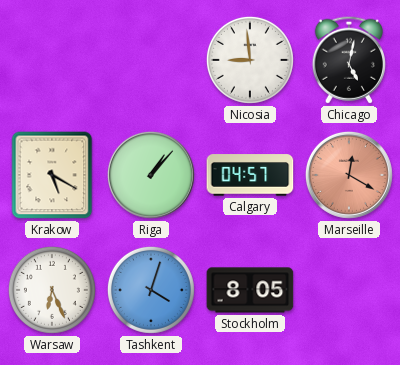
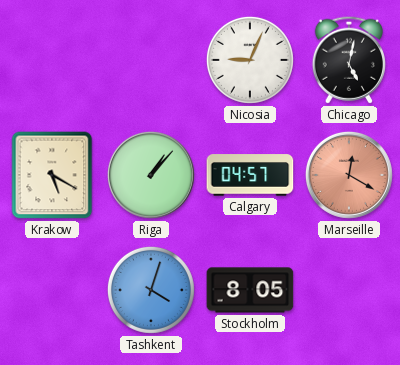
Nicosia: 8:59 -> 9:04
Warsaw: 6:26 -> none
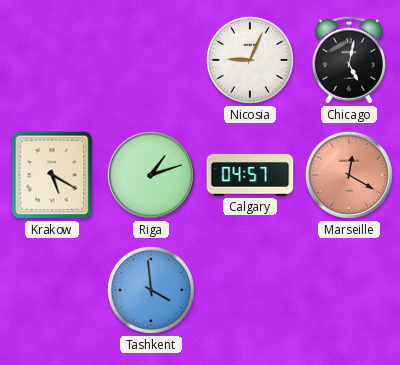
Riga: 1:07 -> 1:12
Tashkent: 4:03 -> 3:59
Stockholm: 8:05 -> none
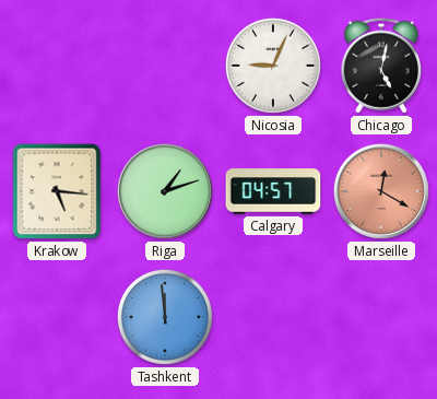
Krakow: 5:20 -> 5:16
Tashkent: 3:59 -> 11:59
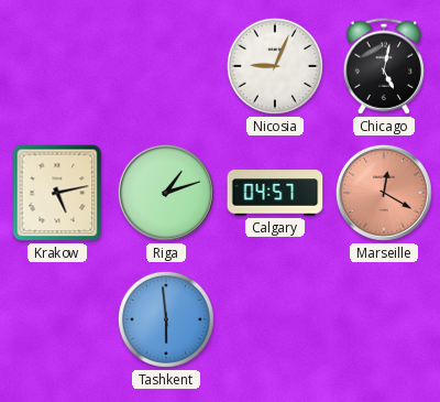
Krakow: 5:16 -> 5:13
Tashkent: 11:59 -> 5:59
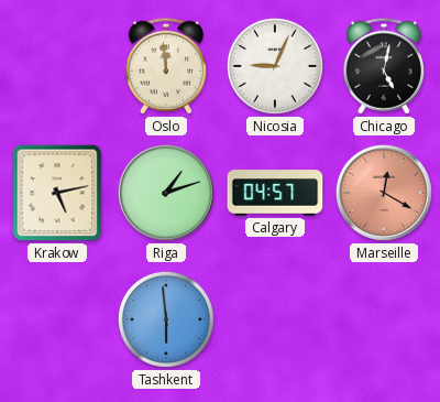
Oslo: none -> 11:59
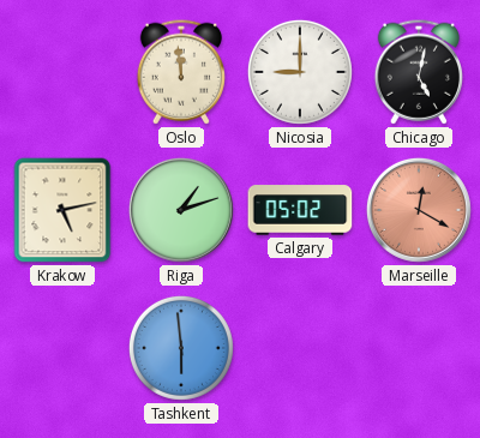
Nicosia: 9:04 -> 9:00
Calgary: 04:57 -> 05:02
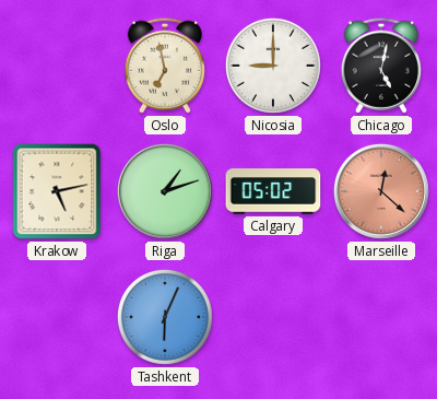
Oslo: 11:59 -> 6:58
Marseille: 12:20 -> 12:22
Tashkent: 5:59 -> 6:04
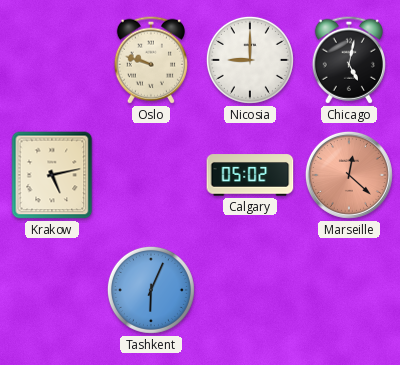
Oslo: 6:58 -> 9:48
Riga: 1:12 -> none
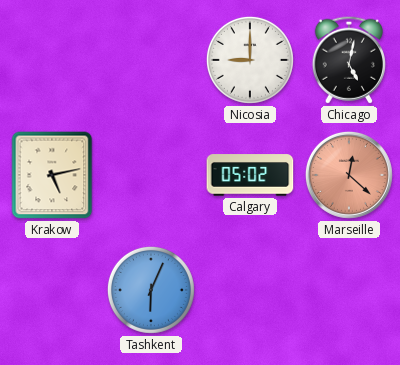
Oslo: 9:48 -> none
